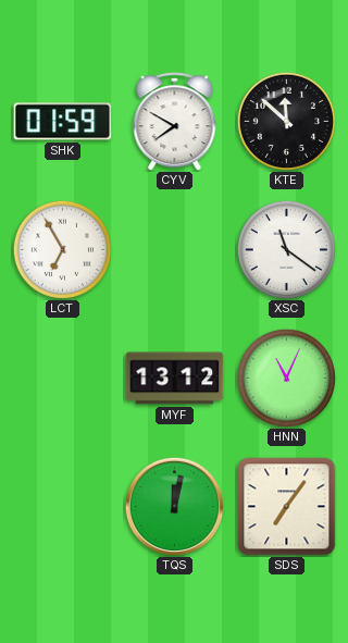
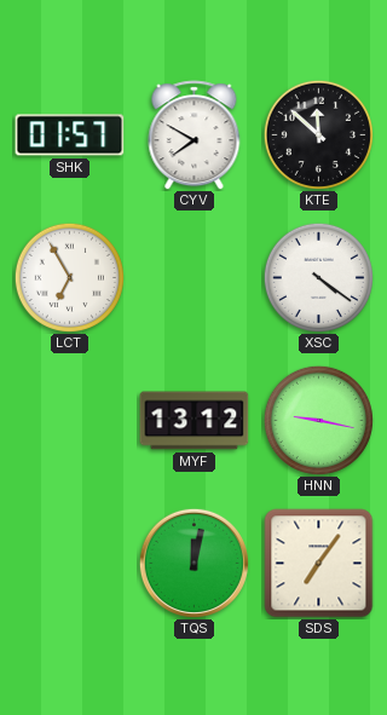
SHK: 01:59 -> 01:57
XSC: 11:21 -> 4:21
HNN: 11:04 -> 9:17
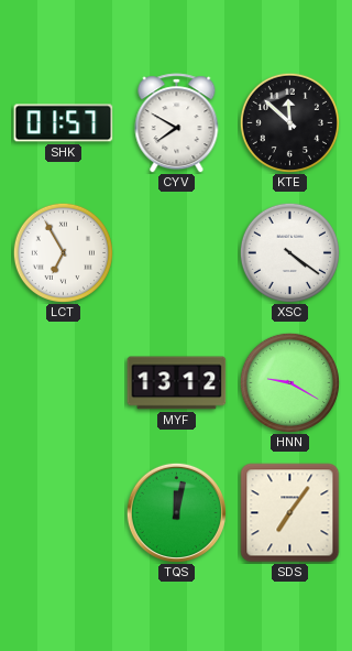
HNN: 9:17 -> 9:20
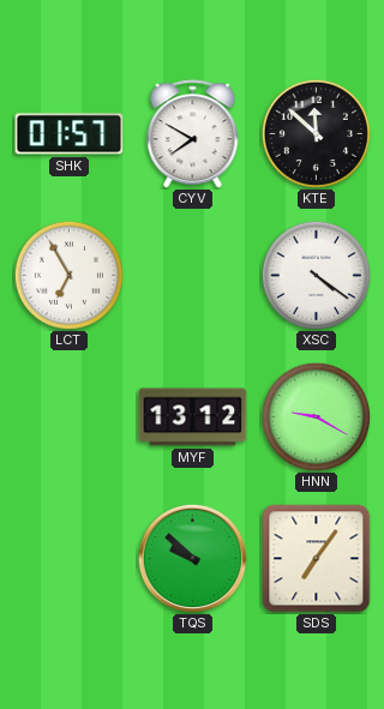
TQS: 12:02 -> 9:52
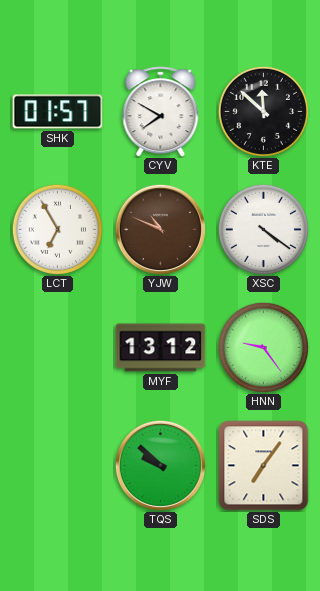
YJW: none -> 10:49
HNN: 9:20 -> 9:24
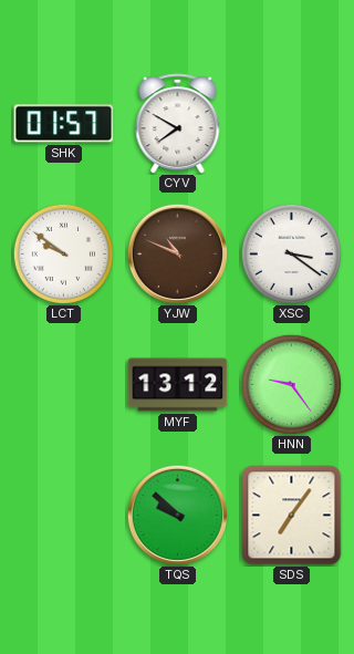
KTE: 11:52 -> none
LCT: 6:55 -> 9:51
XSC: 4:21 -> 3:21
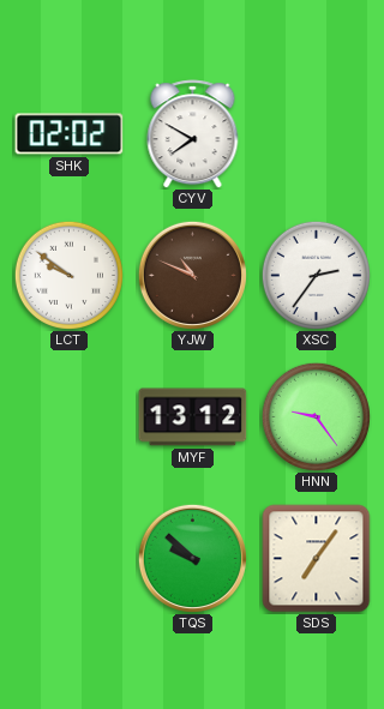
SHK: 01:57 -> 02:02
XSC: 3:21 -> 2:36
